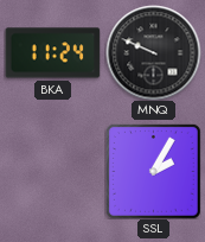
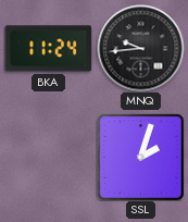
MNQ: 9:49 -> 9:44
SSL: 2:05 -> 2:03
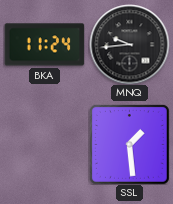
SSL: 2:03 -> 1:29
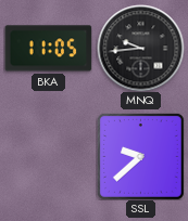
BKA: 11:24 -> 11:05
SSL: 1:29 -> 9:38
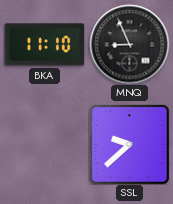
BKA: 11:05 -> 11:10
MNQ: 9:44 -> 8:56
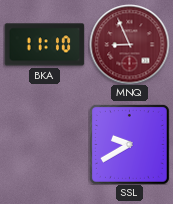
MNQ dial: black -> burgundy
SSL: 9:38 -> 9:40
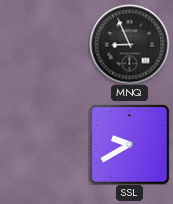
BKA: 11:10 -> none
MNQ dial: burgundy -> black
